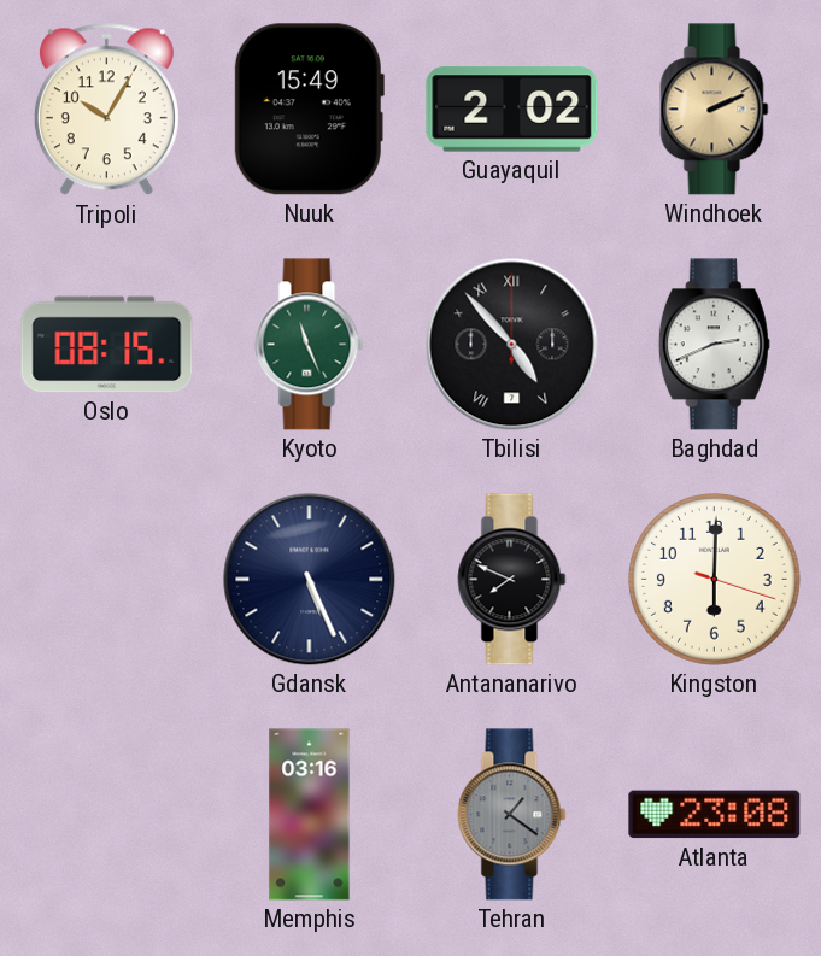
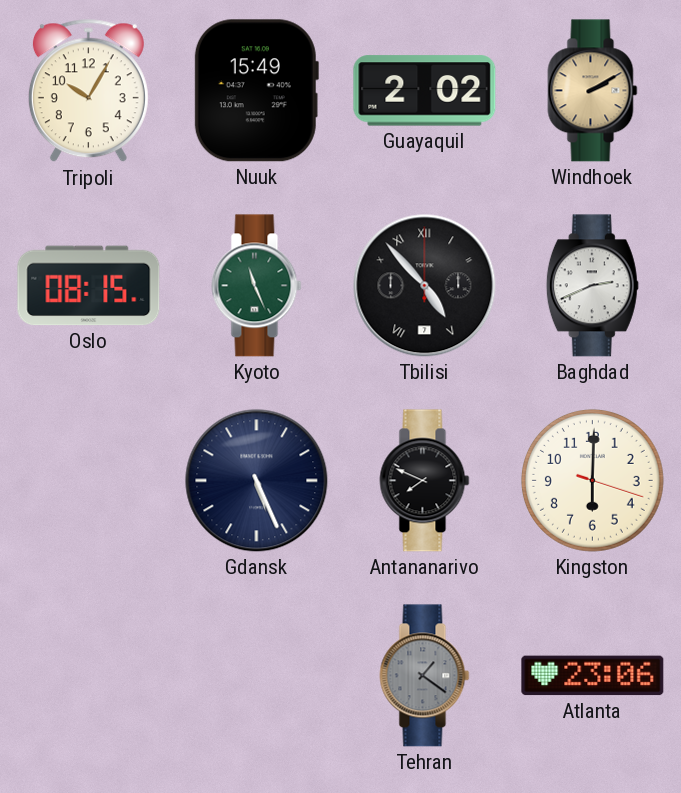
Windhoek: 2:11 -> 2:10
Memphis: 03:16 -> none
Atlanta: 23:08 -> 23:06
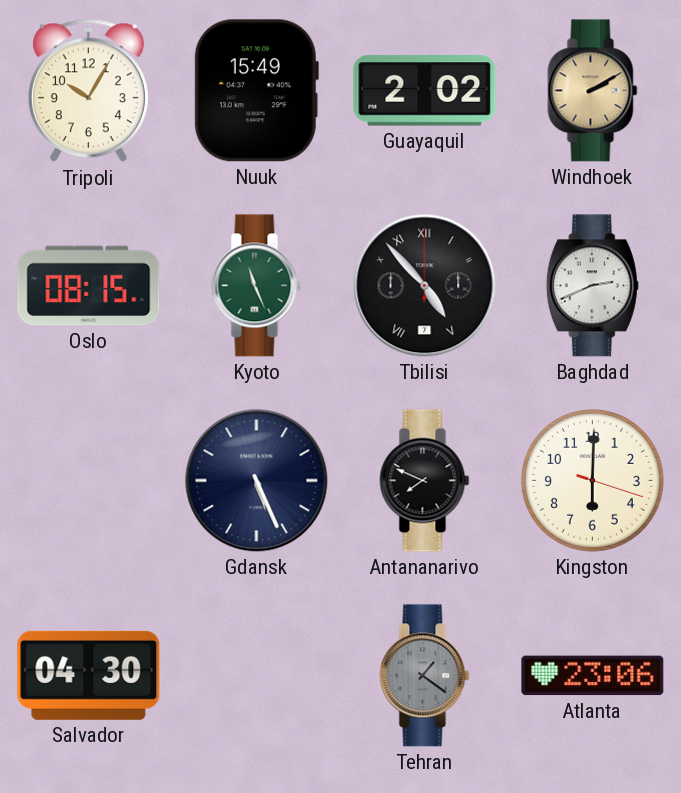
Salvador: none -> 04:30
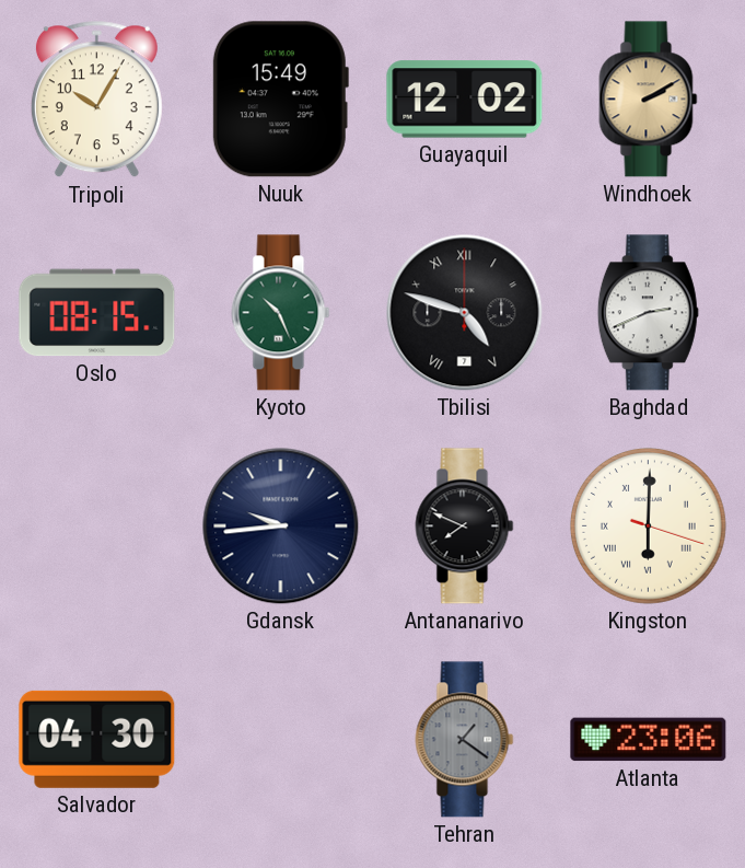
Guayaquil: 2:02 -> 12:02
Kyoto: 11:26 -> 10:26
Tbilisi: 4:53 -> 4:48
Gdansk: 5:26 -> 9:44
Kingston numerals: Arabic -> Roman
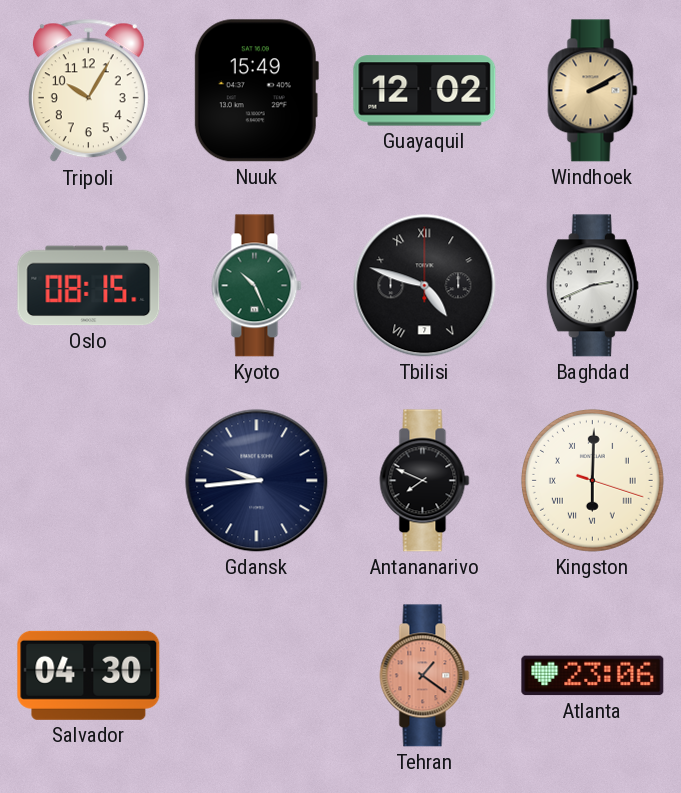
Tehran dial: grey -> salmon
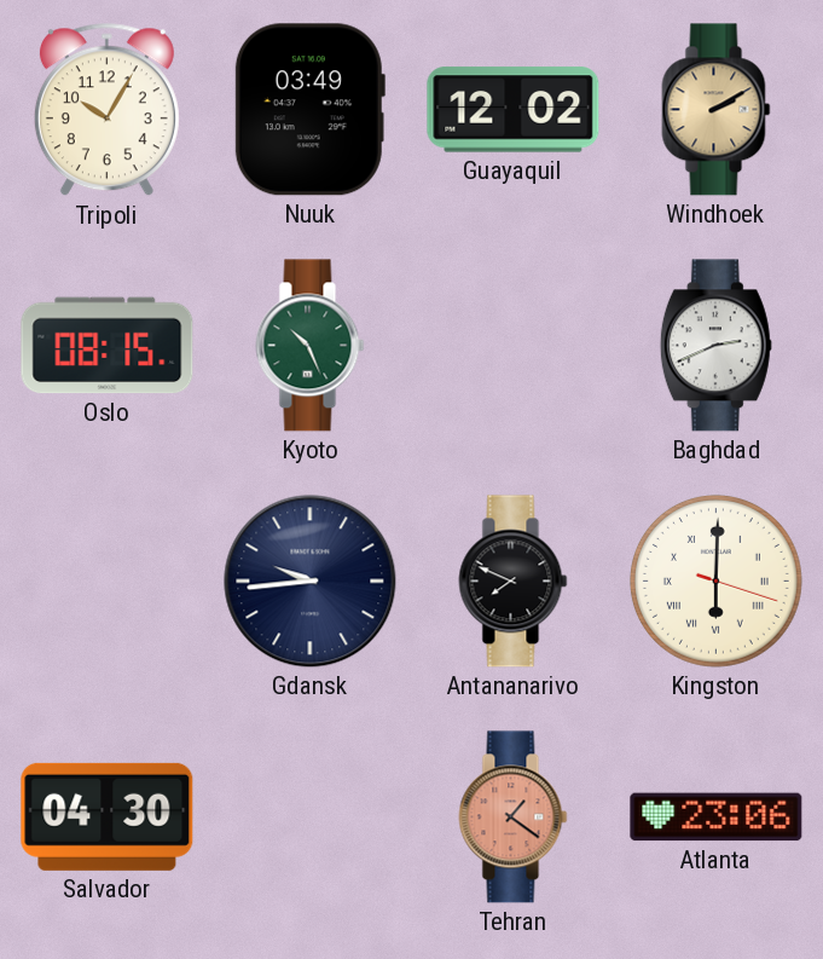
Nuuk: 15:49 -> 03:49
Tbilisi: 4:48 -> none
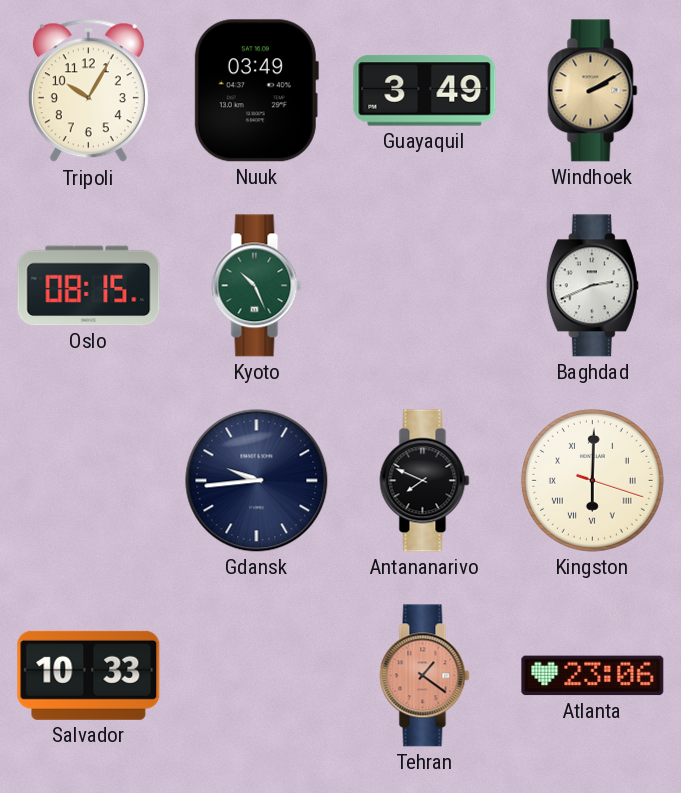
Guayaquil: 12:02 -> 3:49
Salvador: 04:30 -> 10:33
